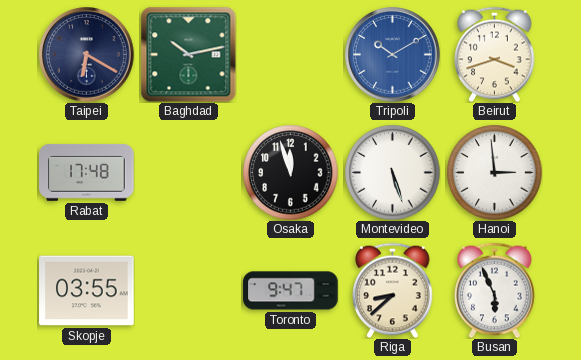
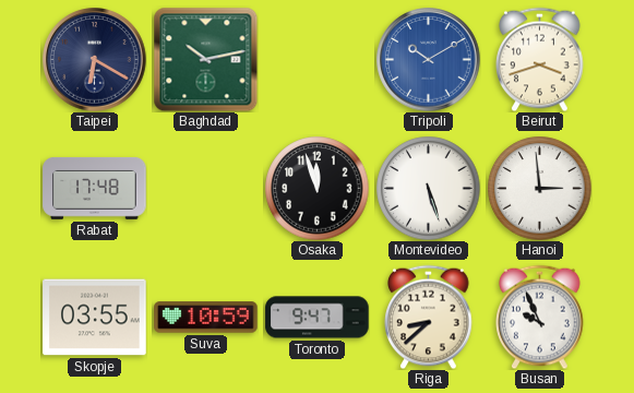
Suva: none -> 10:59
Busan: 5:56 -> 9:56
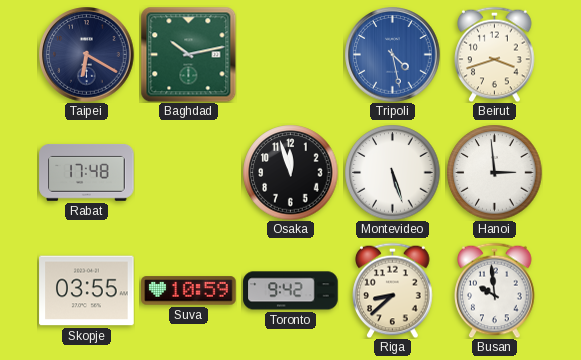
Tripoli: 10:10 -> 4:28
Toronto: 9:47 -> 9:42
Busan: 9:56 -> 9:59
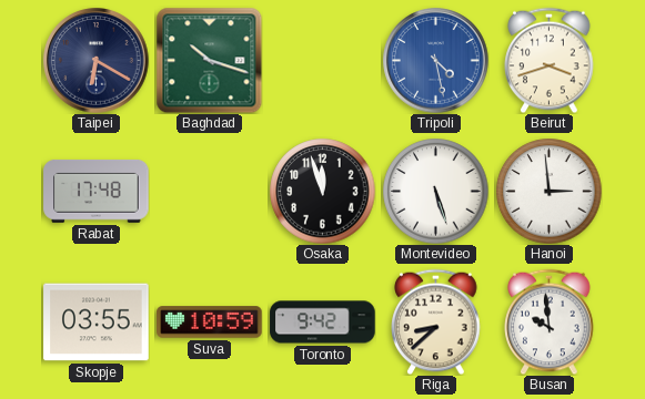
Baghdad: 10:13 -> 10:18
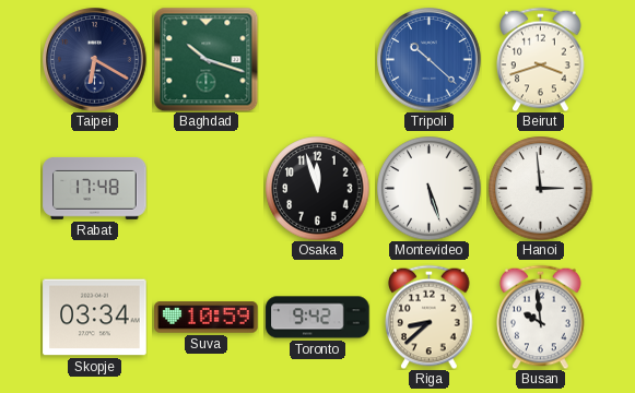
Tripoli: 4:28 -> 10:22
Skopje: 03:55 -> 03:34
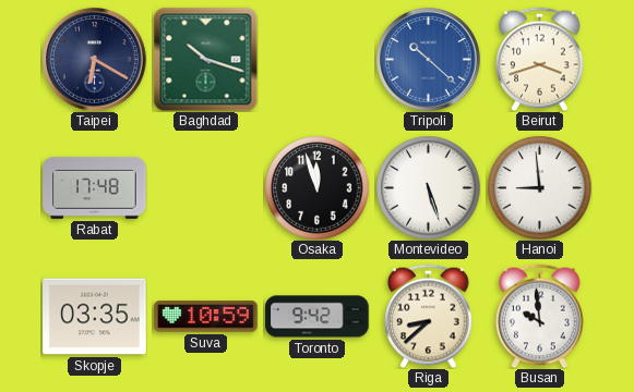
Hanoi: 2:59 -> 8:59
Skopje: 03:34 -> 03:35
